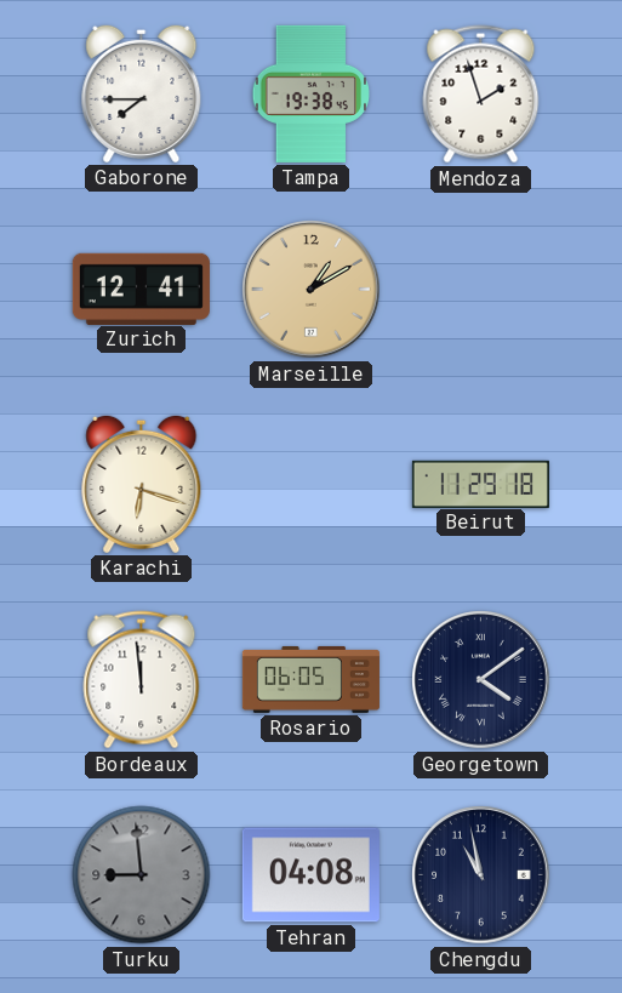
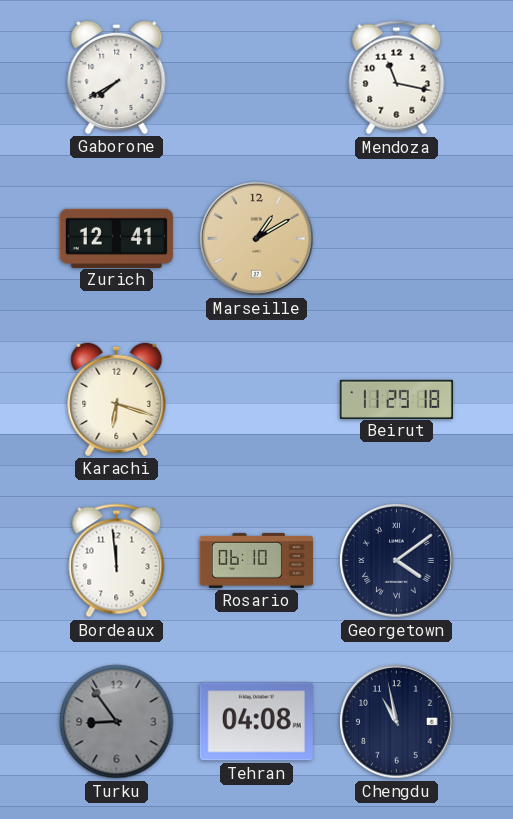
Gaborone: 7:45 -> 7:40
Tampa: 19:38 -> none
Mendoza: 1:57 -> 11:17
Rosario: 06:05 -> 06:10
Turku: 8:59 -> 8:54
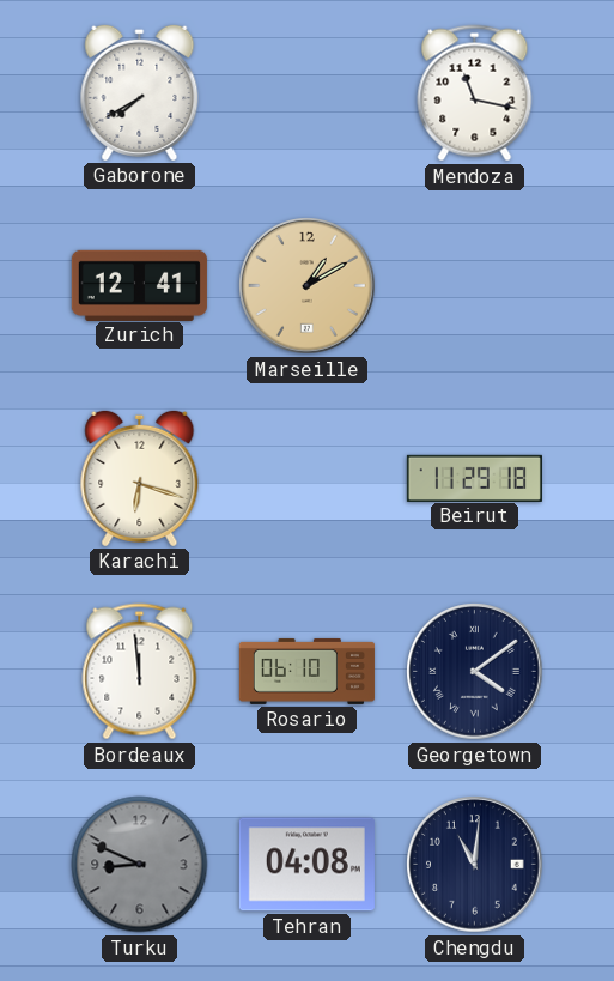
Turku: 8:54 -> 8:49
Chengdu: 10:58 -> 11:01
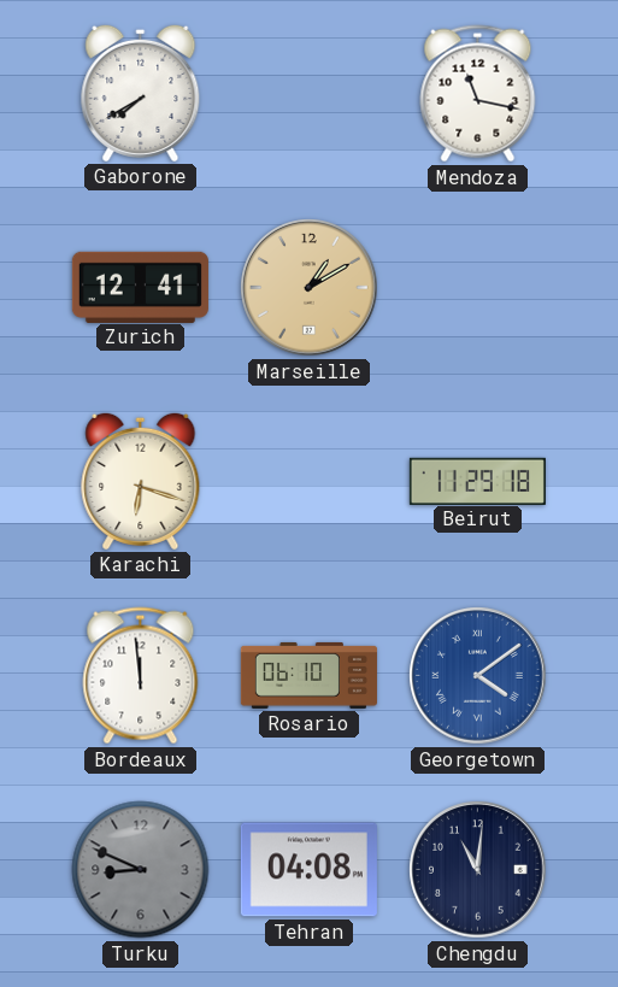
Georgetown dial: navy -> blue
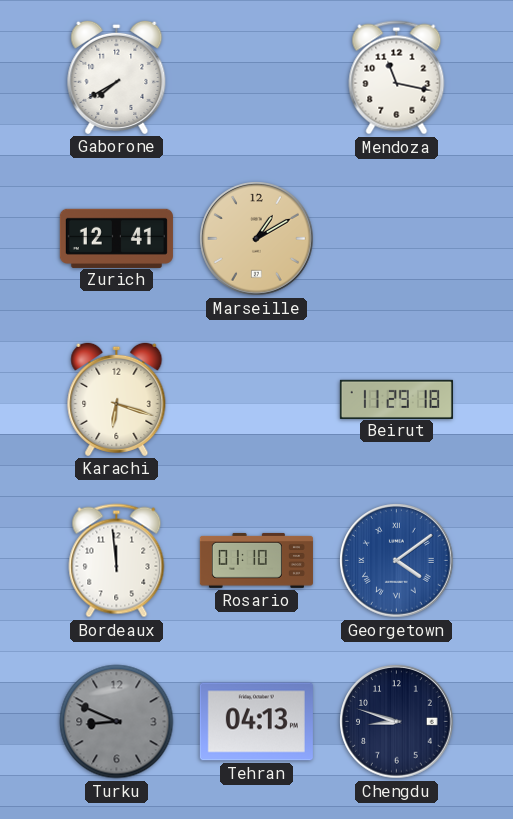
Rosario: 06:10 -> 01:10
Tehran: 04:08 -> 04:13
Chengdu: 11:01 -> 8:48
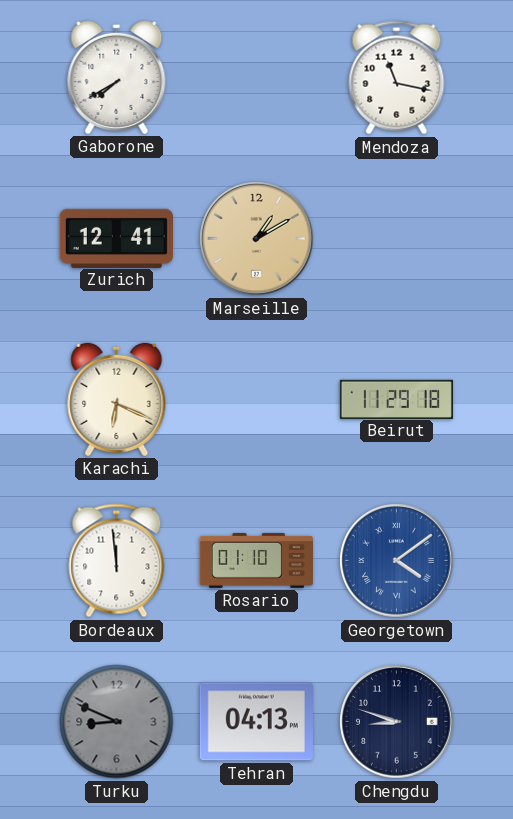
Karachi: 6:18 -> 6:19
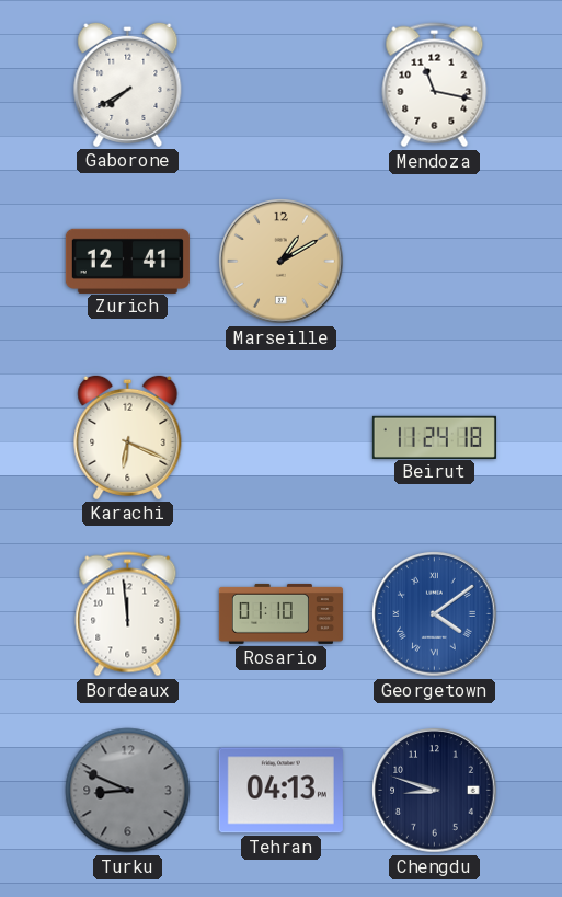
Beirut: 11:29 -> 11:24
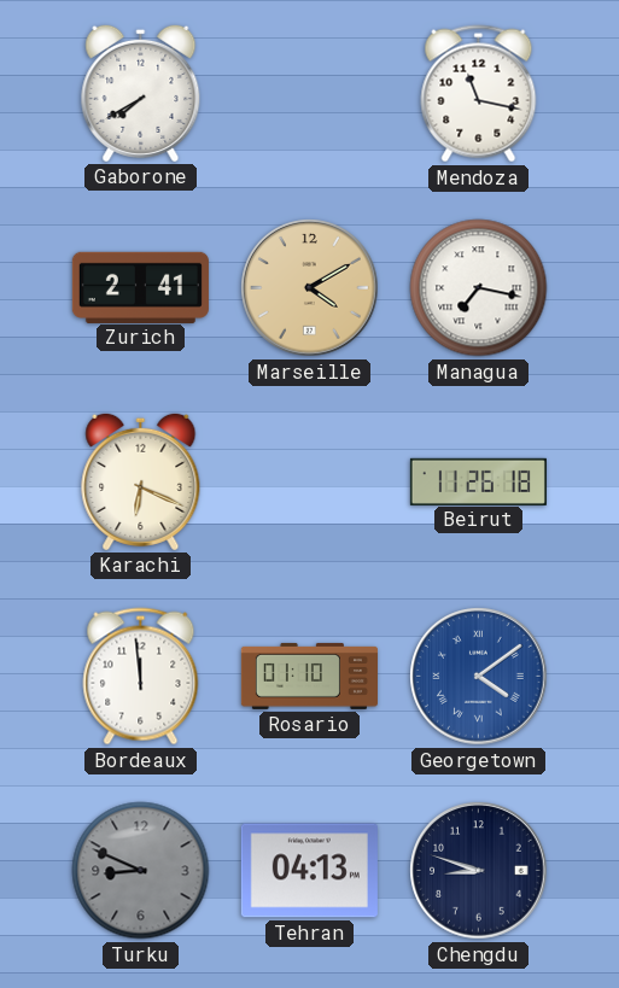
Zurich: 12:41 -> 2:41
Marseille: 1:10 -> 4:10
Managua: none -> 7:17
Beirut: 11:24 -> 11:26
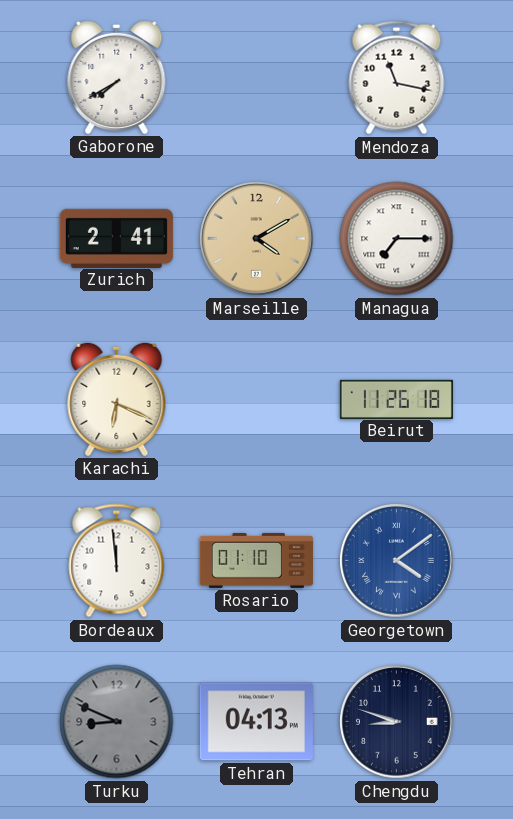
Managua: 7:17 -> 7:15
